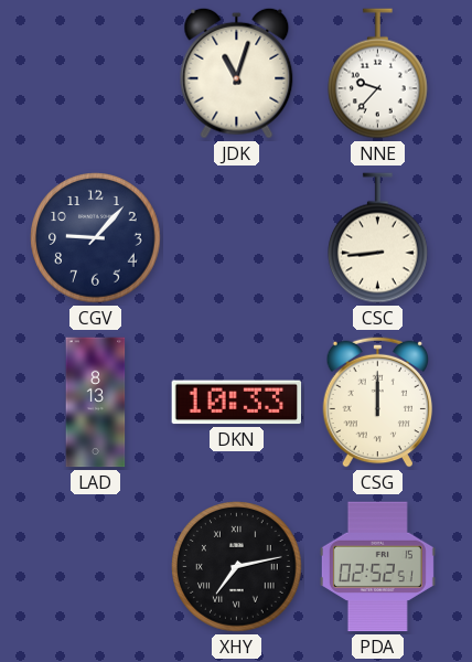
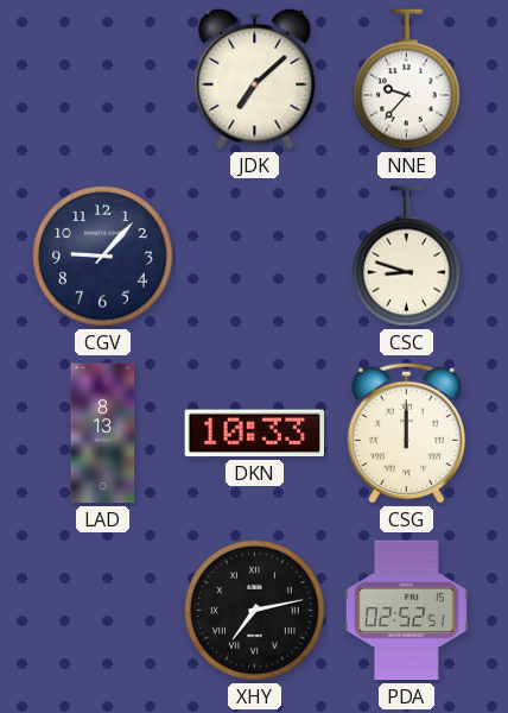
JDK: 11:03 -> 7:08
CSC: 8:44 -> 8:48
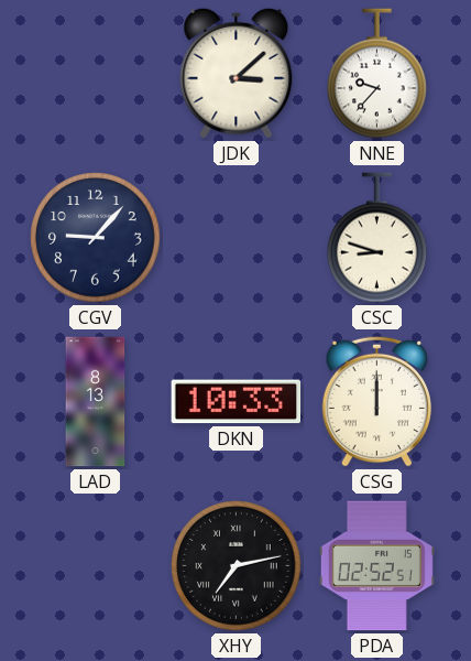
JDK: 7:08 -> 3:08
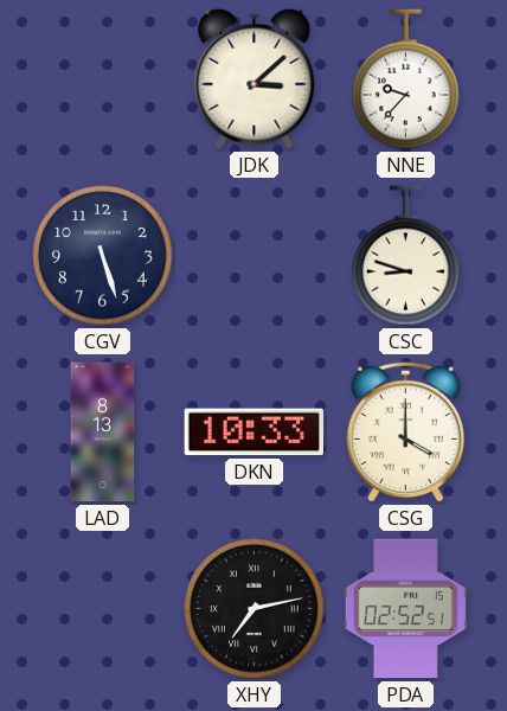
CGV: 9:07 -> 5:27
CSG: 12:00 -> 4:00
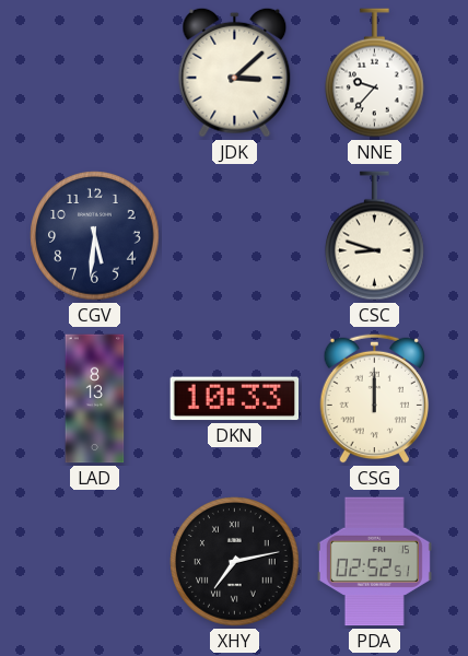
CGV: 5:27 -> 5:31
CSG: 4:00 -> 12:00
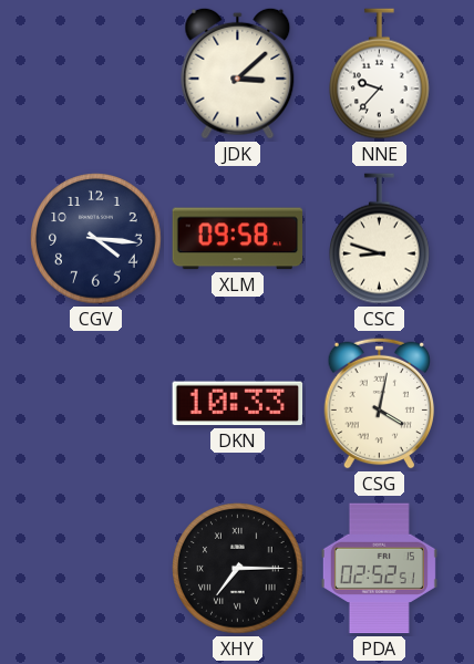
CGV: 5:31 -> 4:16
XLM: none -> 09:58
LAD: 8:13 -> none
CSG: 12:00 -> 4:02
XHY: 7:13 -> 7:15
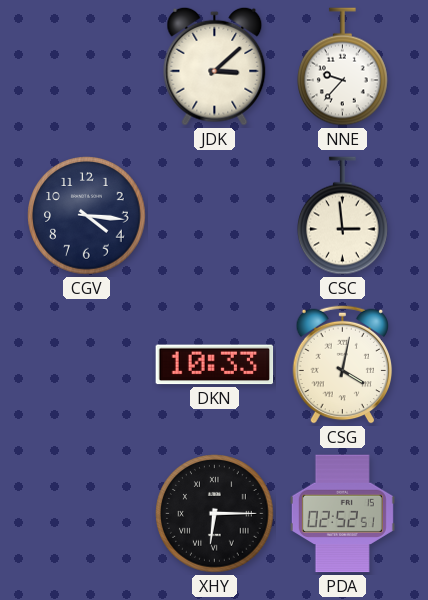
XLM: 09:58 -> none
CSC: 8:48 -> 2:59
XHY: 7:15 -> 6:15
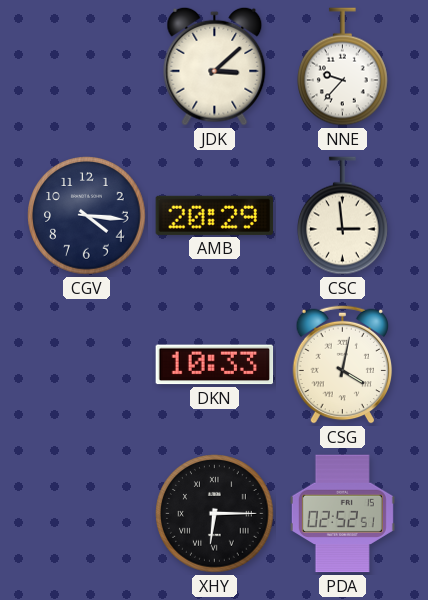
AMB: none -> 20:29
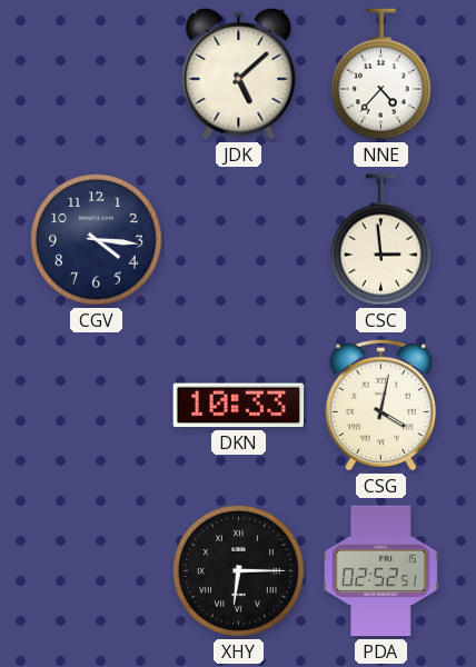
JDK: 3:08 -> 5:08
NNE: 9:37 -> 4:37
AMB: 20:29 -> none
